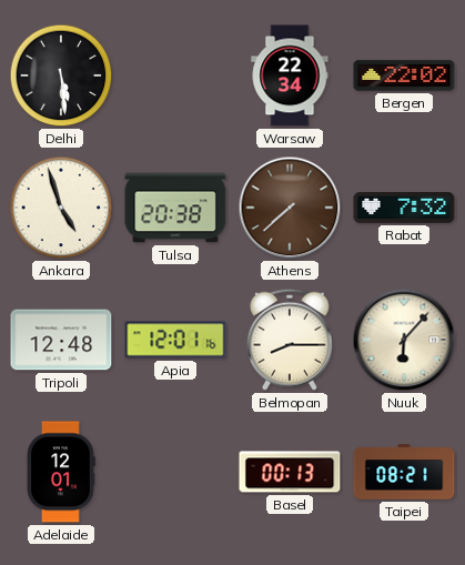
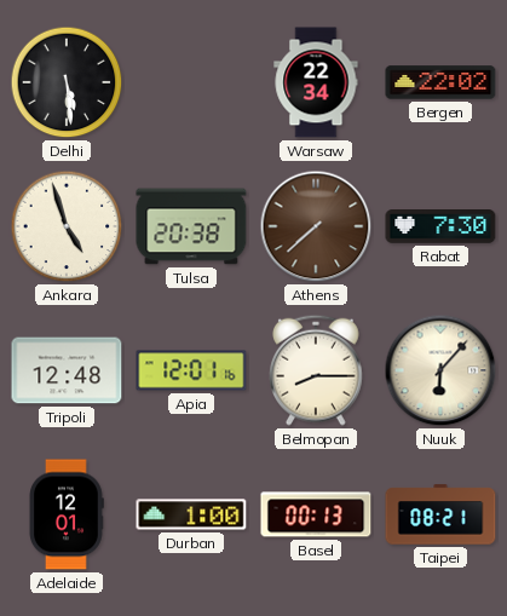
Rabat: 7:32 -> 7:30
Durban: none -> 1:00
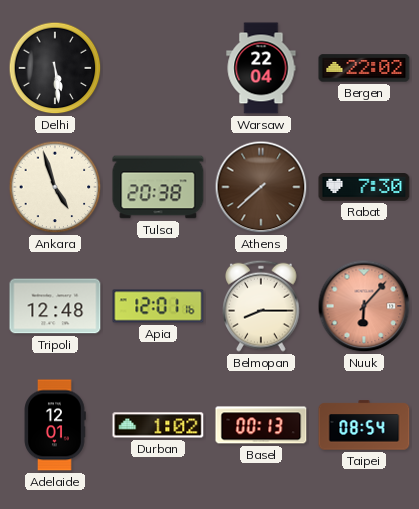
Warsaw: 22:34 -> 22:04
Nuuk dial: cream -> salmon
Durban: 1:00 -> 1:02
Taipei: 08:21 -> 08:54
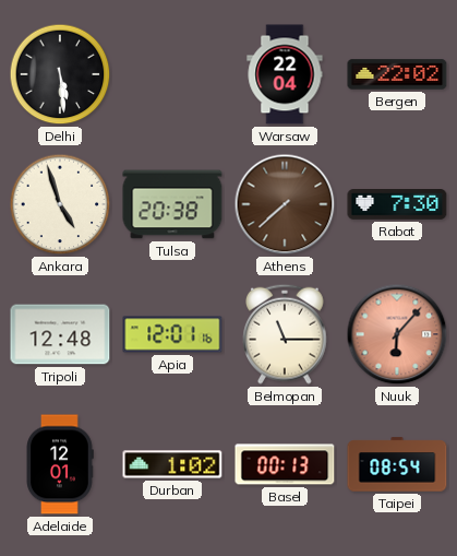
Belmopan: 8:15 -> 11:15
